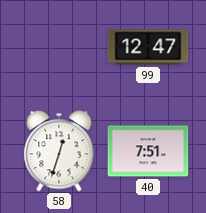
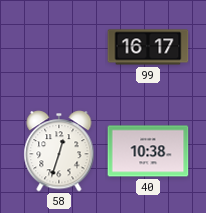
99: 12:47 -> 16:17
40: 7:51 -> 10:38
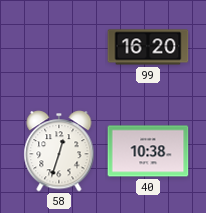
99: 16:17 -> 16:20
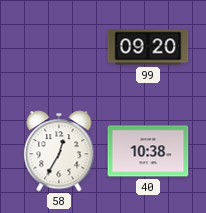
99: 16:20 -> 09:20
58: 12:33 -> 12:35
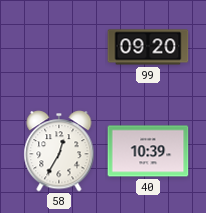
40: 10:38 -> 10:39
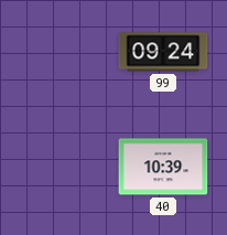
99: 09:20 -> 09:24
58: 12:35 -> none
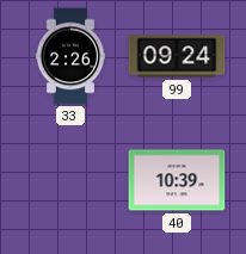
33: none -> 2:26
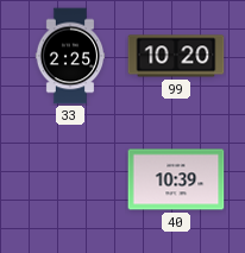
33: 2:26 -> 2:25
99: 09:24 -> 10:20
